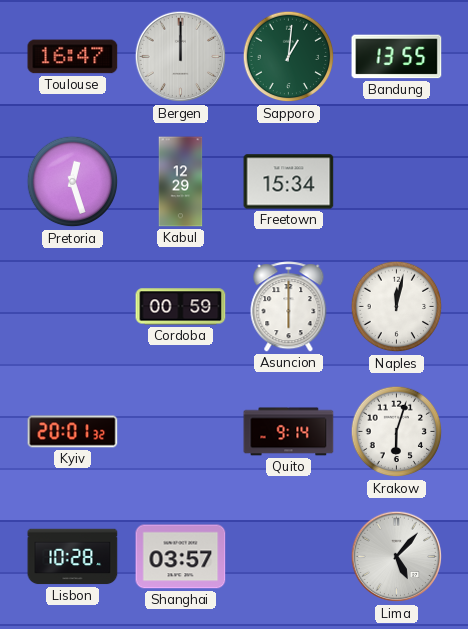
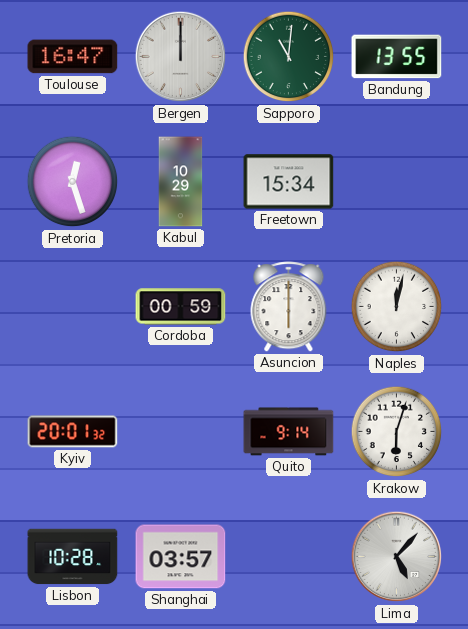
Sapporo: 1:01 -> 11:01
Kabul: 12:29 -> 10:29
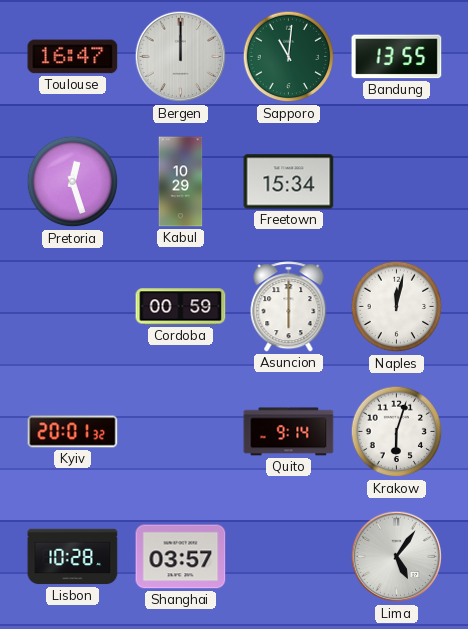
Lima: 5:07 -> 5:06
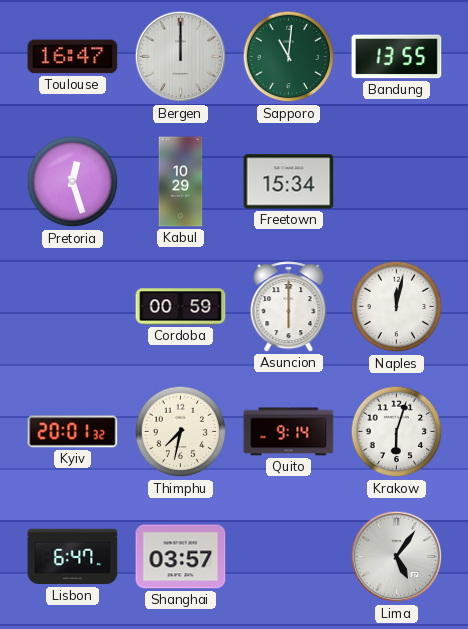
Thimphu: none -> 7:32
Lisbon: 10:28 -> 6:47
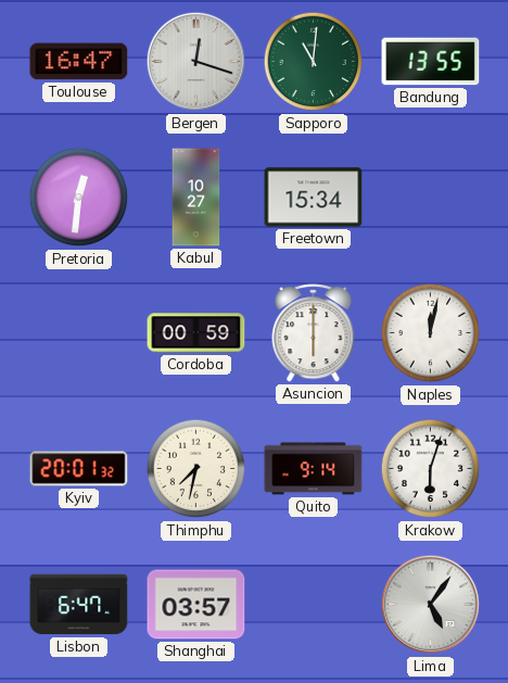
Bergen: 12:00 -> 12:18
Pretoria: 12:27 -> 12:31
Kabul: 10:29 -> 10:27
